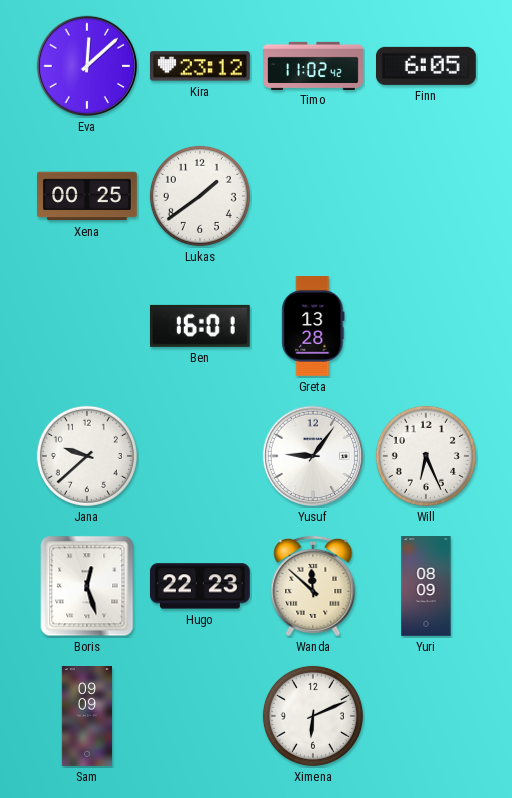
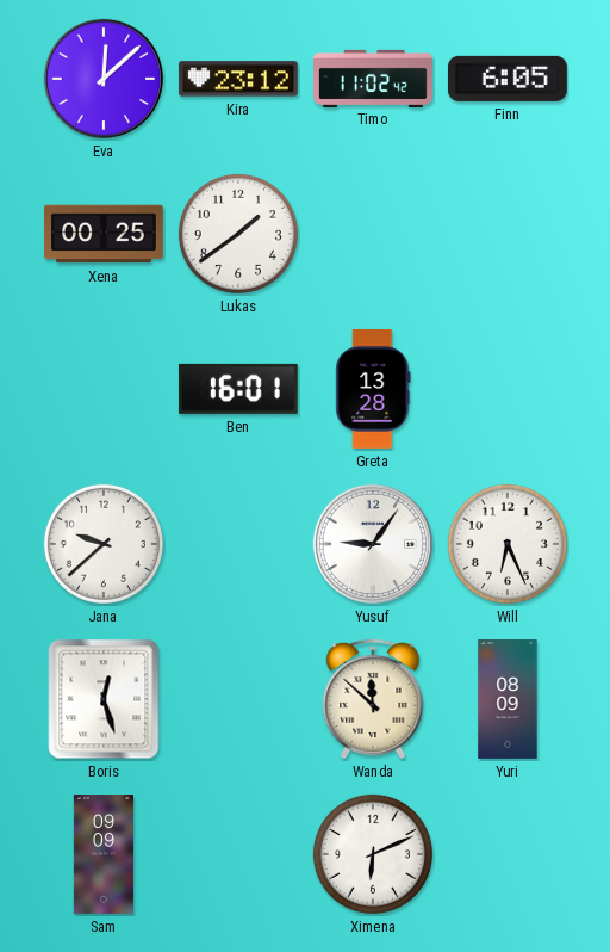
Hugo: 22:23 -> none
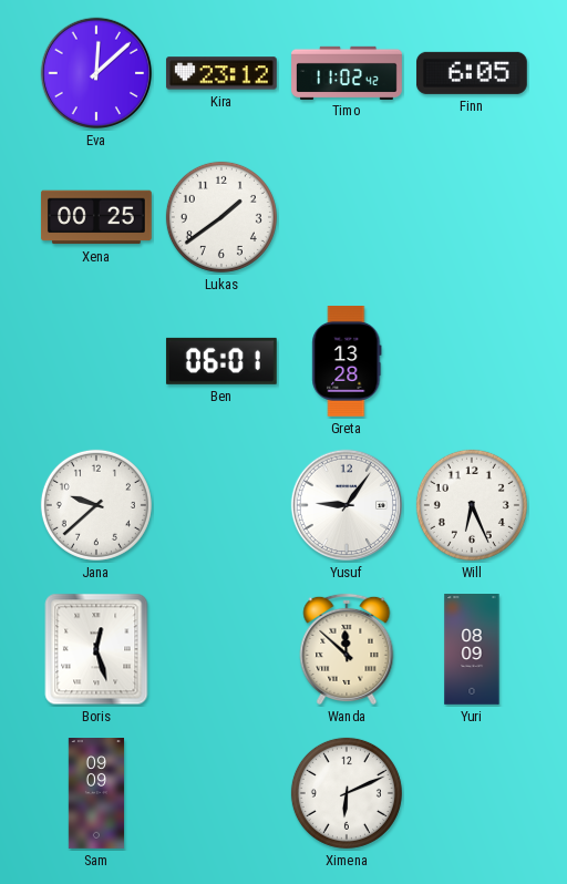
Ben: 16:01 -> 06:01
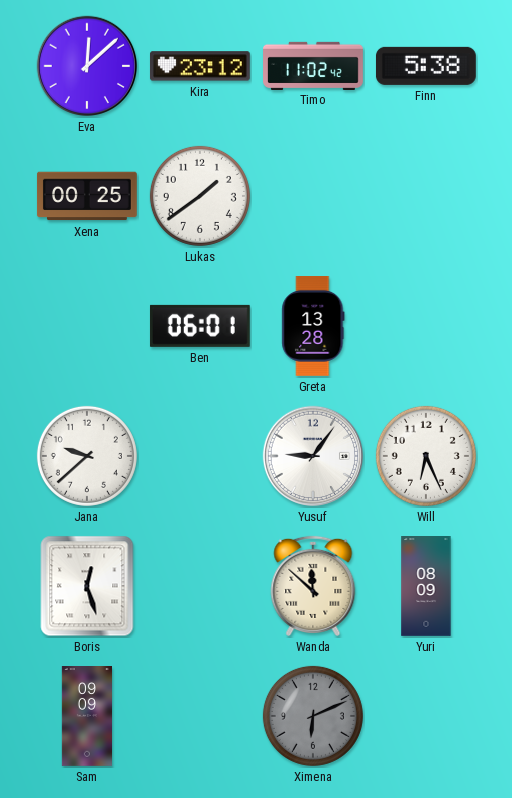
Finn: 6:05 -> 5:38
Ximena dial: white -> grey
